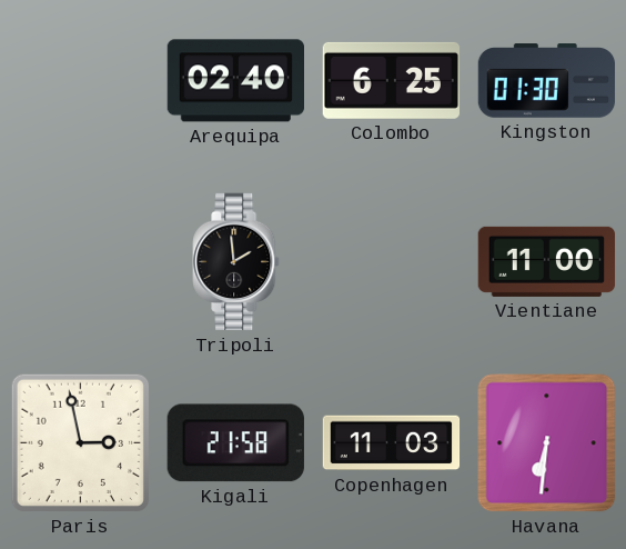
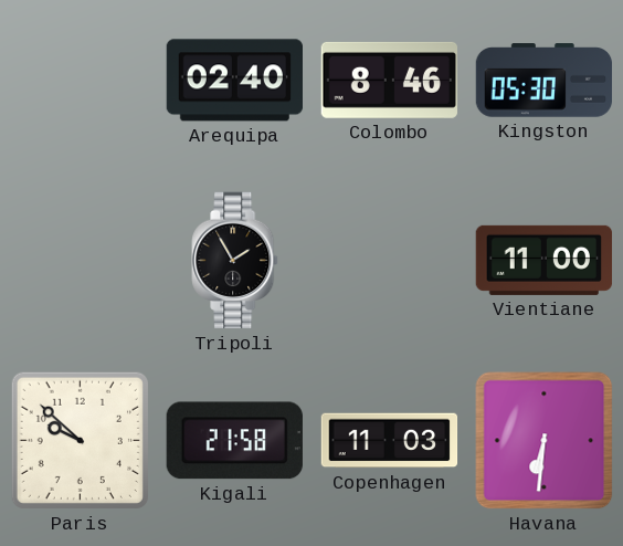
Colombo: 6:25 -> 8:46
Kingston: 01:30 -> 05:30
Tripoli: 1:59 -> 1:55
Paris: 2:58 -> 9:52
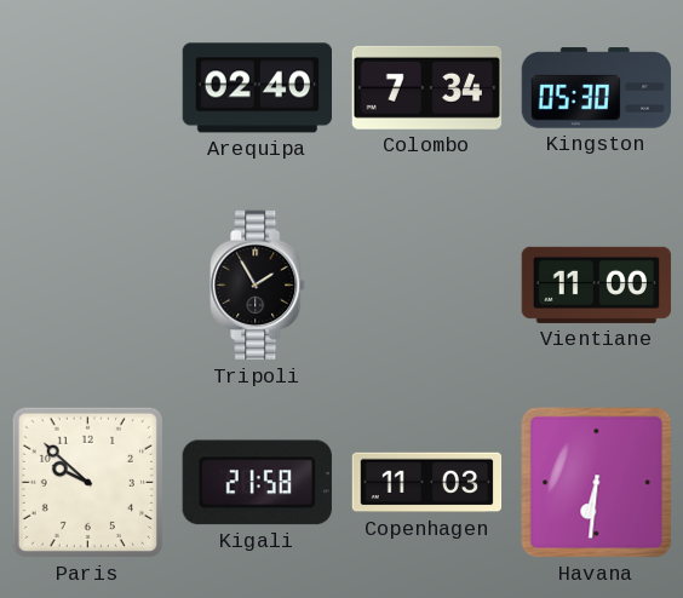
Colombo: 8:46 -> 7:34
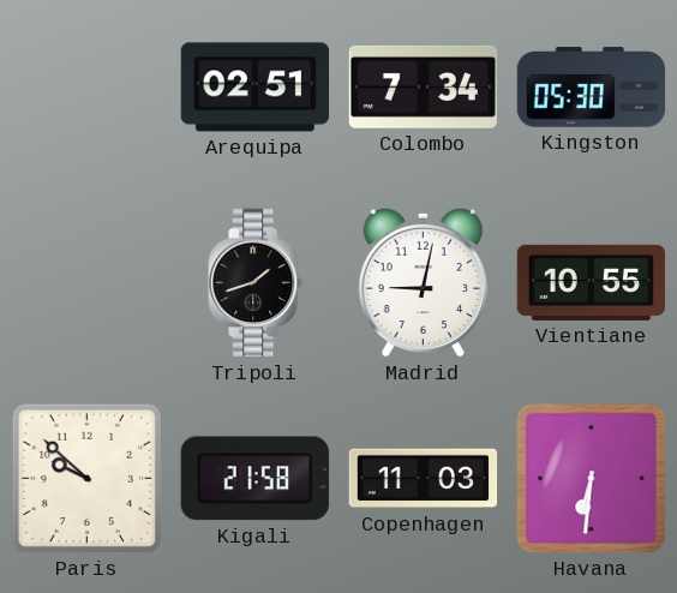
Arequipa: 02:40 -> 02:51
Tripoli: 1:55 -> 1:42
Madrid: none -> 9:02
Vientiane: 11:00 -> 10:55
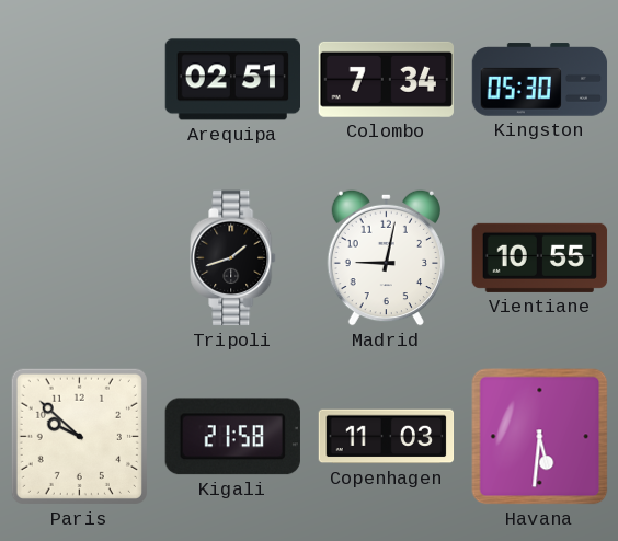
Havana: 6:31 -> 5:31
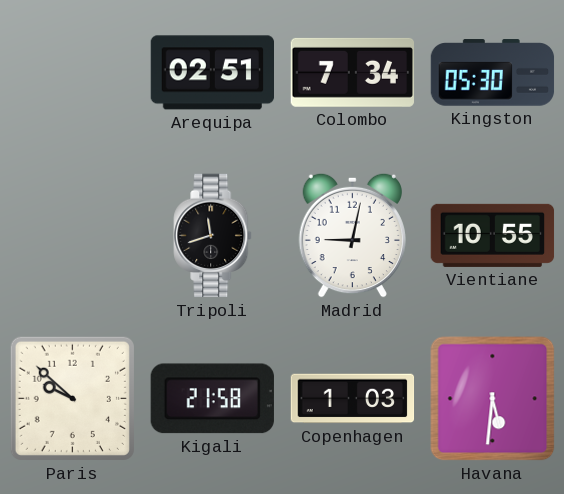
Tripoli: 1:42 -> 11:42
Copenhagen: 11:03 -> 1:03
